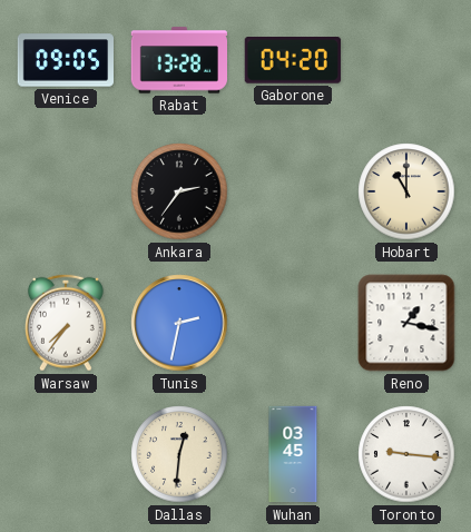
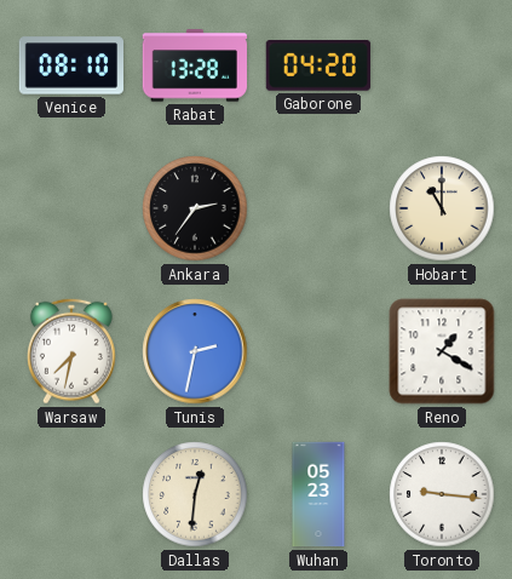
Venice: 09:05 -> 08:10
Warsaw: 7:36 -> 7:32
Reno: 1:17 -> 1:20
Wuhan: 03:45 -> 05:23
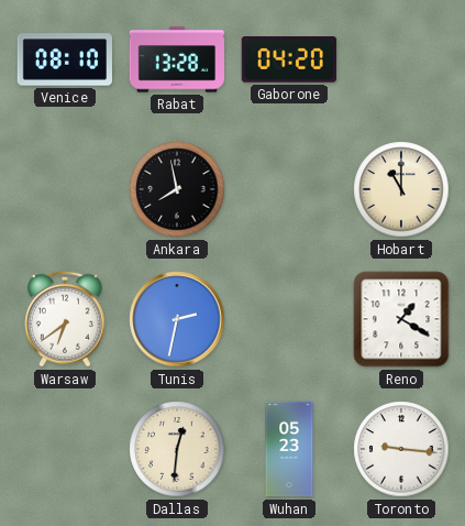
Ankara: 2:36 -> 7:58
Warsaw: 7:32 -> 6:39
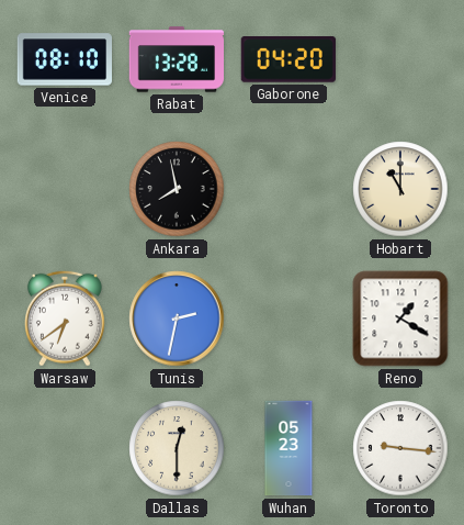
Dallas: 12:31 -> 12:30
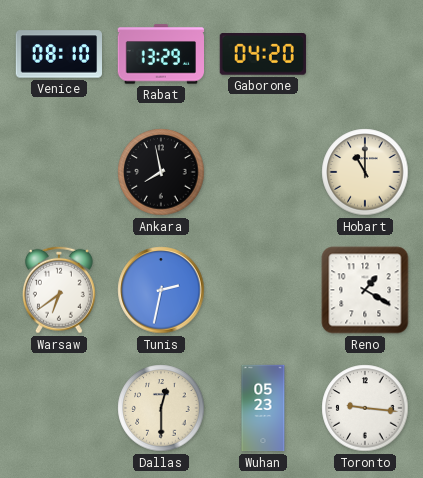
Rabat: 13:28 -> 13:29
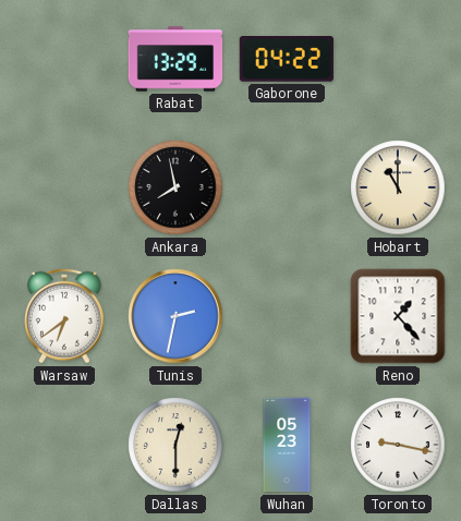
Venice: 08:10 -> none
Gaborone: 04:20 -> 04:22
Reno: 1:20 -> 1:23
Toronto: 9:16 -> 9:17
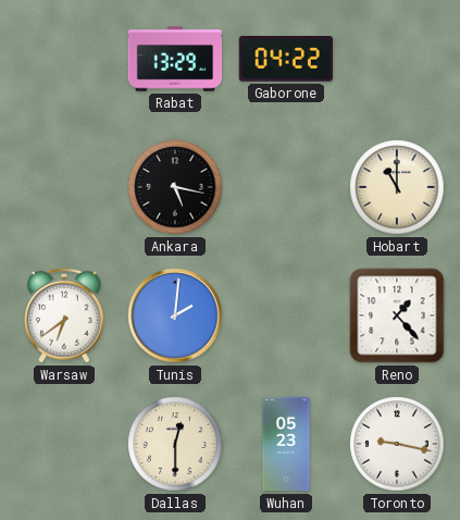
Ankara: 7:58 -> 5:17
Tunis: 2:32 -> 2:01
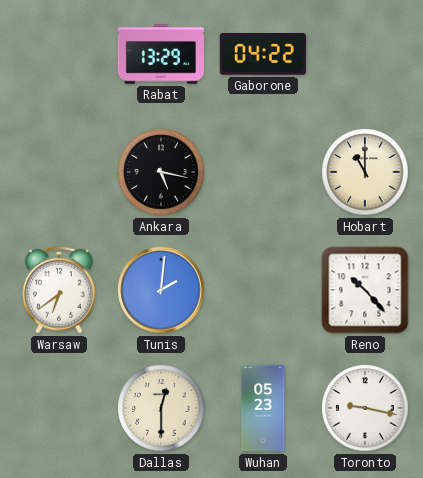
Reno: 1:23 -> 10:23
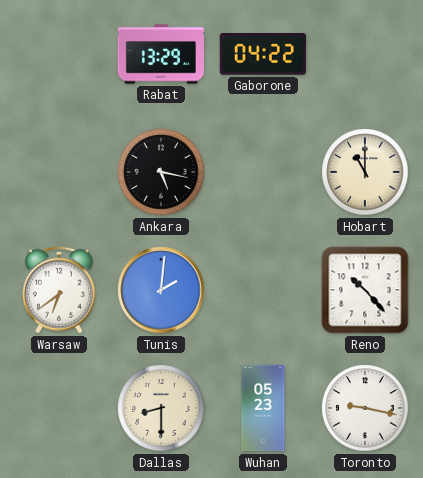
Dallas: 12:30 -> 8:30
